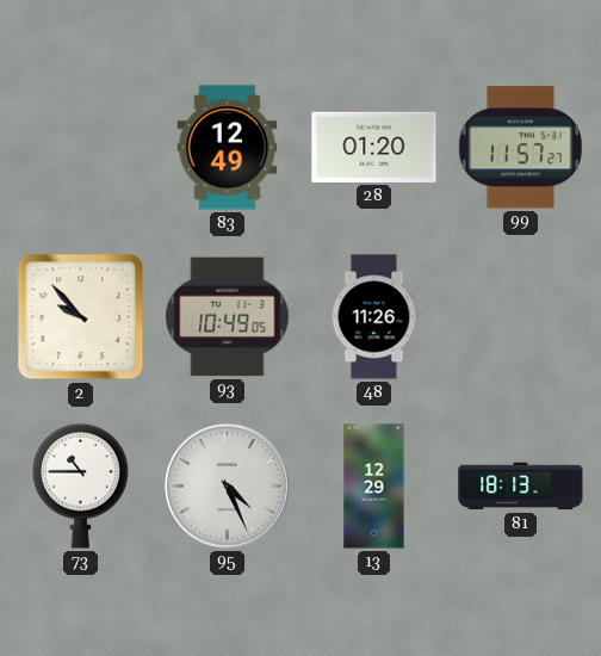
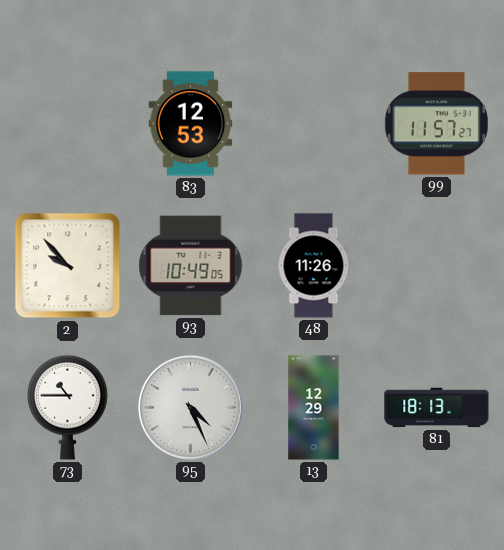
83: 12:49 -> 12:53
28: 01:20 -> none
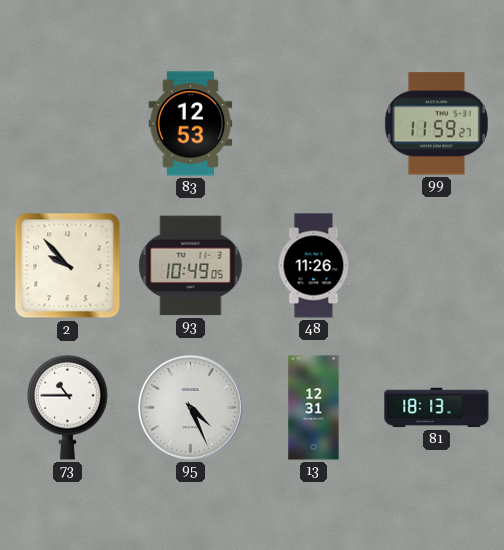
99: 11:57 -> 11:59
13: 12:29 -> 12:31
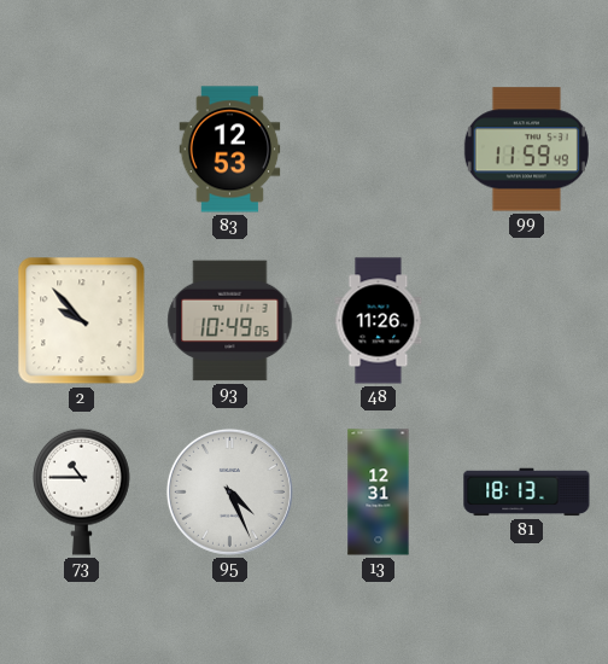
99: 11:59:27 -> 11:59:49
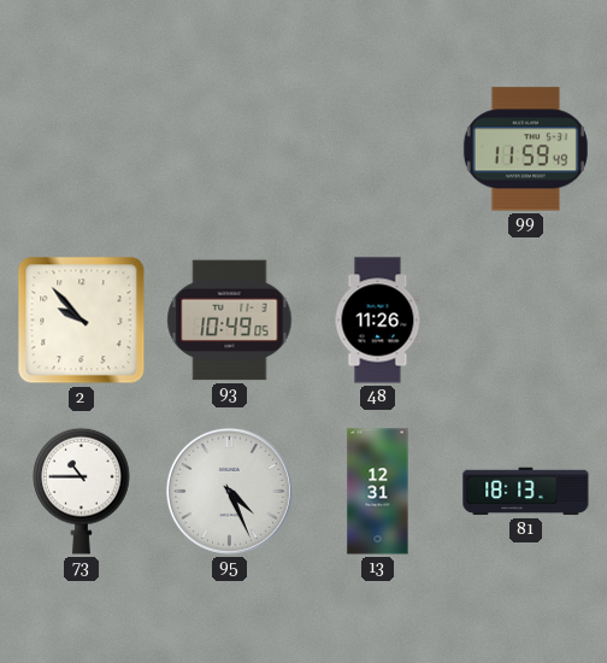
83: 12:53 -> none
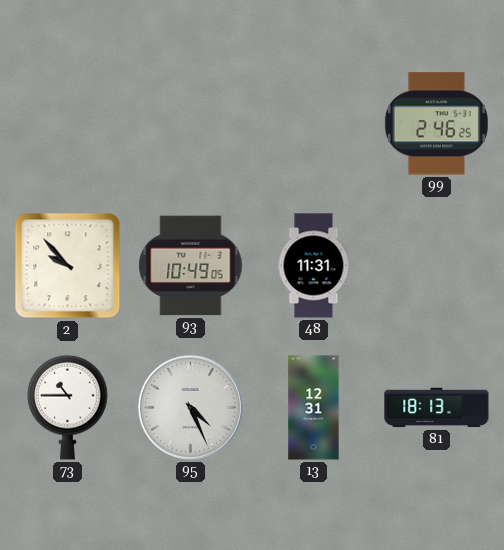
99: 11:59 -> 2:46
48: 11:26 -> 11:31
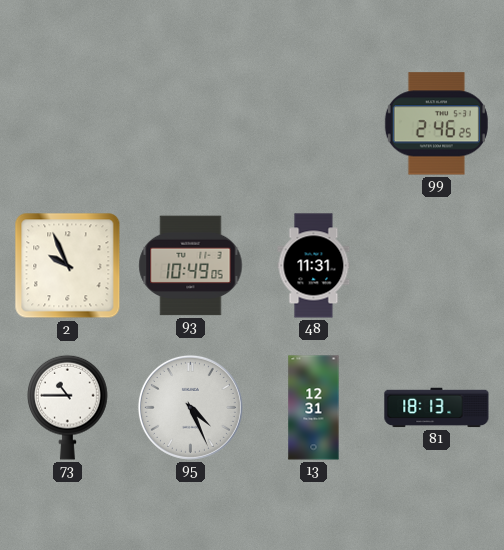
2: 9:53 -> 9:56
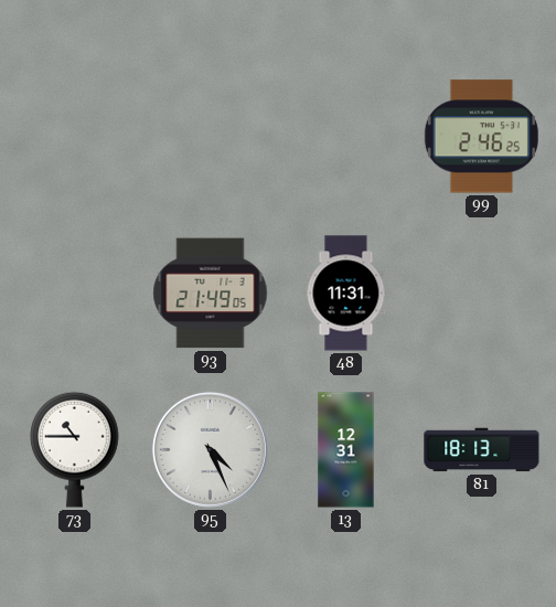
2: 9:56 -> none
93: 10:49 -> 21:49
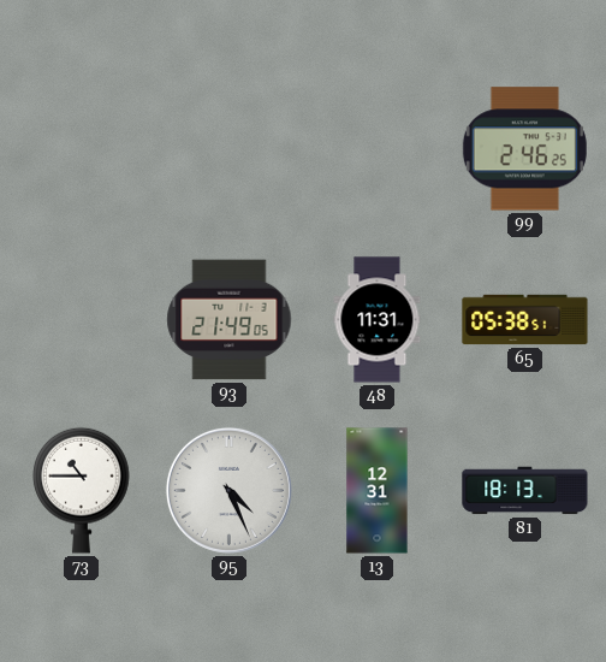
65: none -> 05:38
